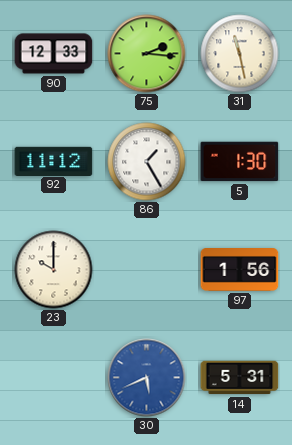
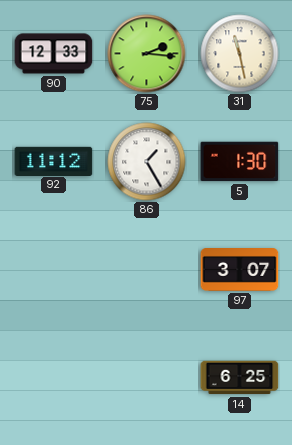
23: 10:00 -> none
97: 1:56 -> 3:07
30: 5:41 -> none
14: 5:31 -> 6:25
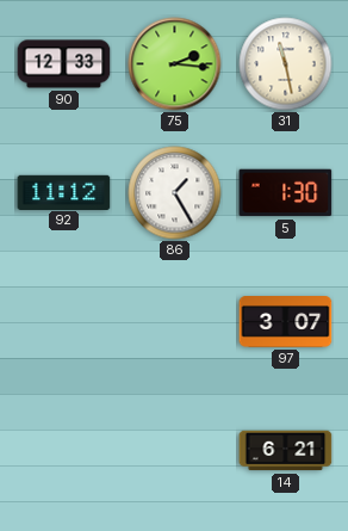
14: 6:25 -> 6:21
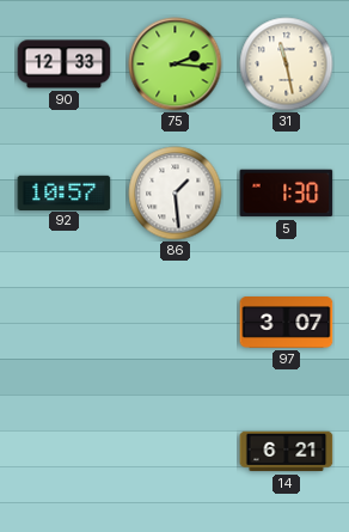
92: 11:12 -> 10:57
86: 1:25 -> 1:29
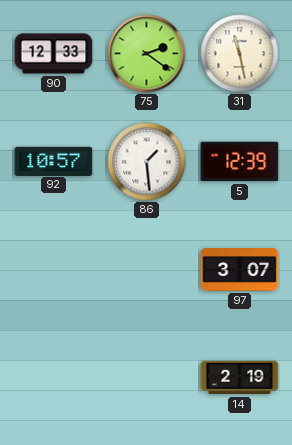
75: 2:16 -> 2:21
5: 1:30 -> 12:39
14: 6:21 -> 2:19
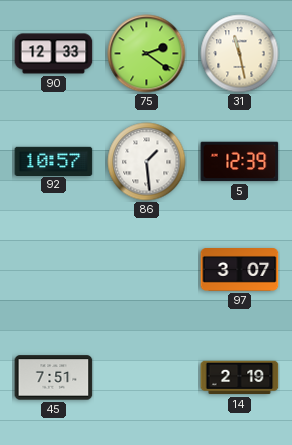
45: none -> 7:51
